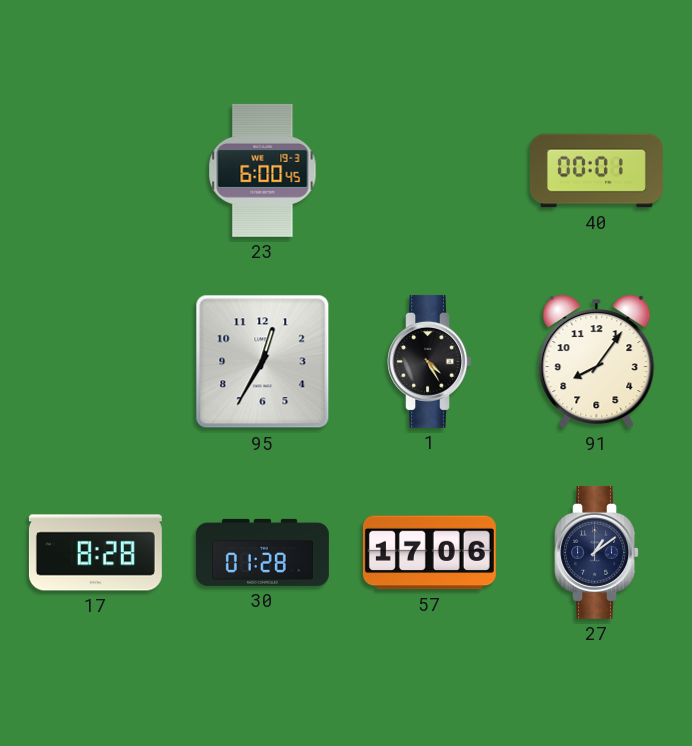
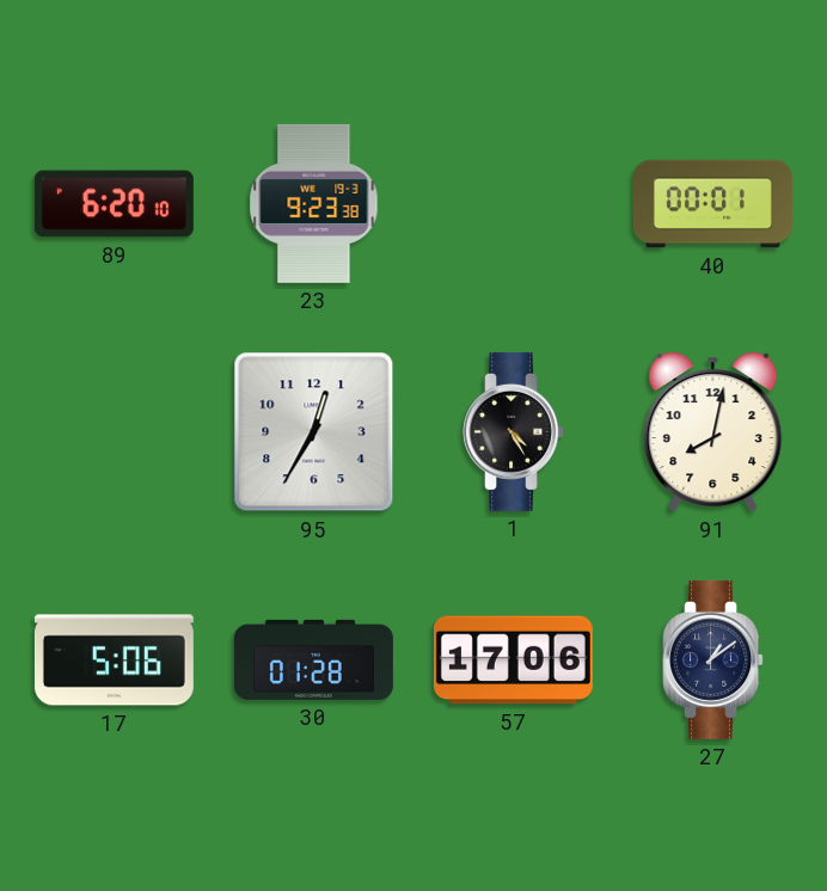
89: none -> 6:20
23: 6:00 -> 9:23
91: 8:06 -> 8:02
17: 8:28 -> 5:06
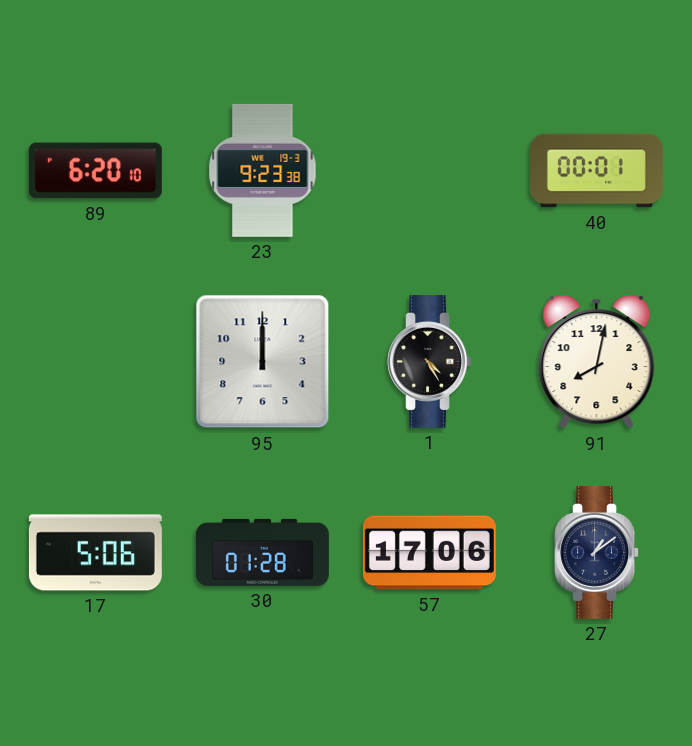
95: 12:35 -> 12:00
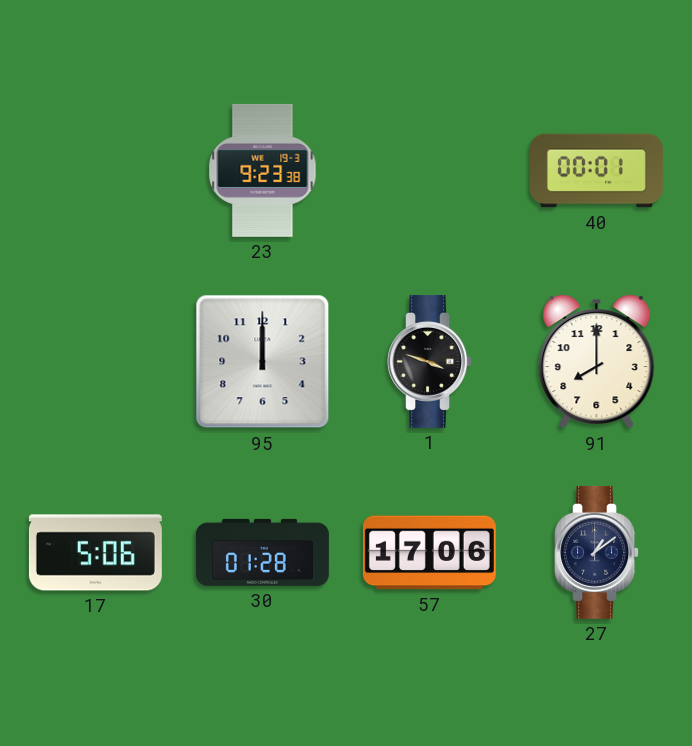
89: 6:20 -> none
1: 4:25 -> 3:48
91: 8:02 -> 8:00
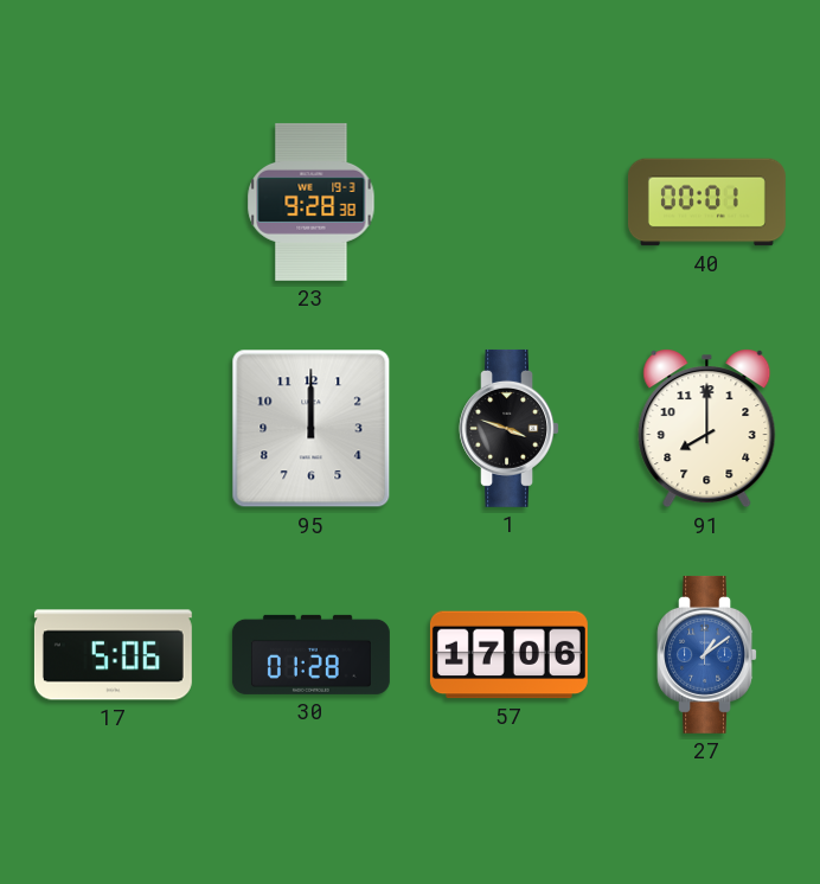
23: 9:23 -> 9:28
27 dial: navy -> blue
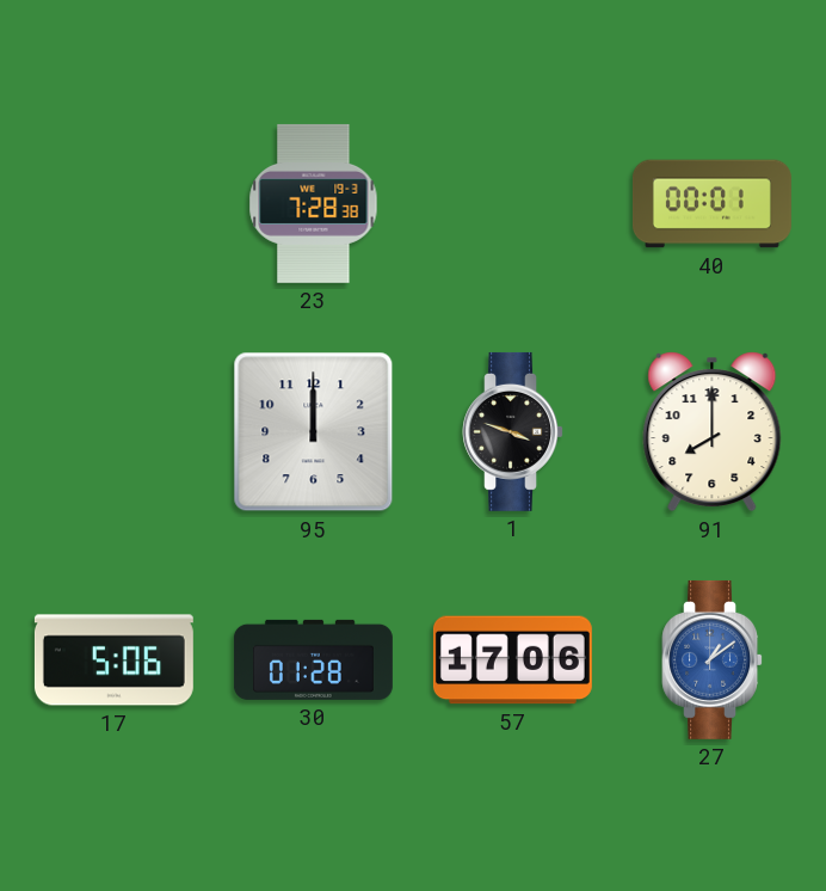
23: 9:28 -> 7:28
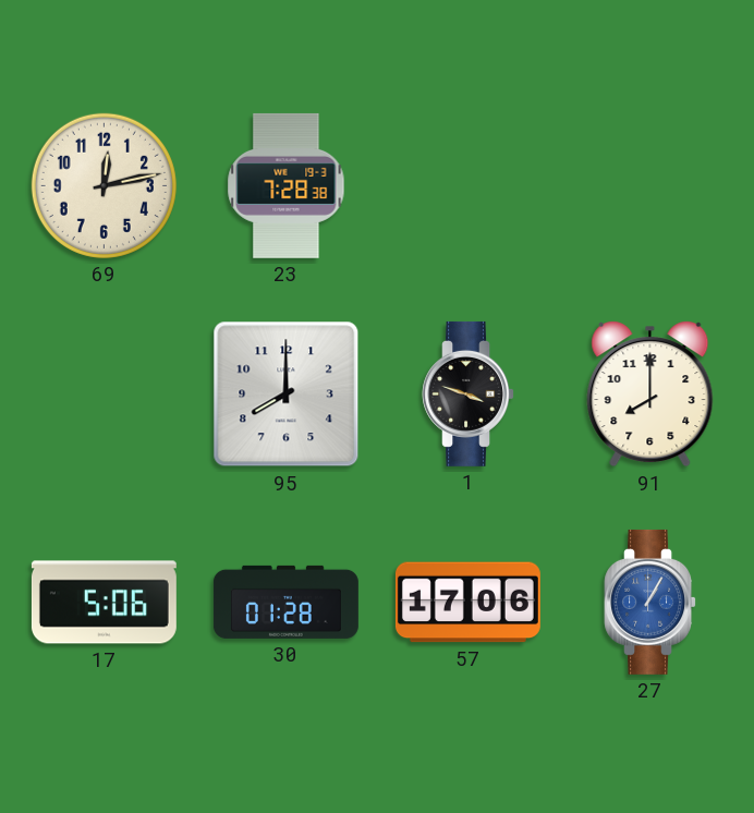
69: none -> 12:13
40: 00:01 -> none
95: 12:00 -> 8:00
27: 1:09 -> 1:05
